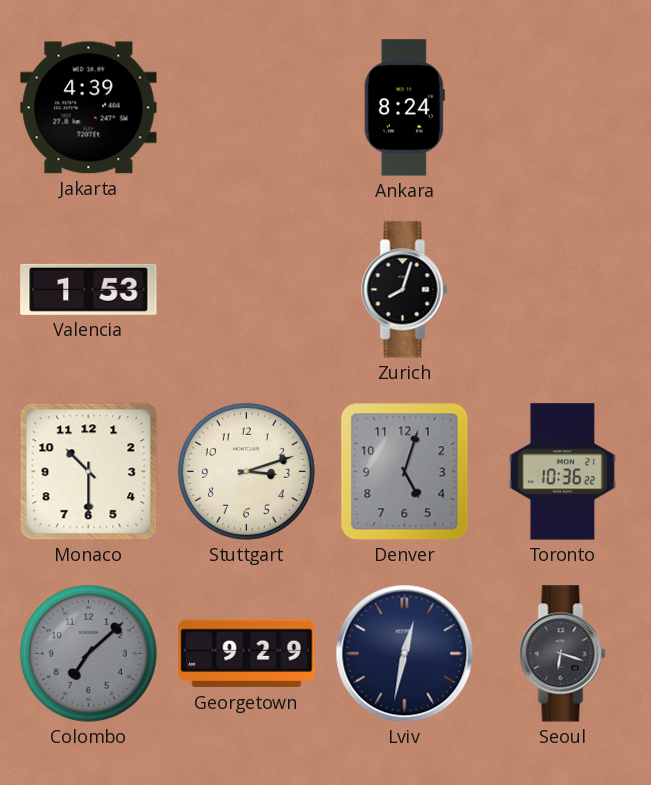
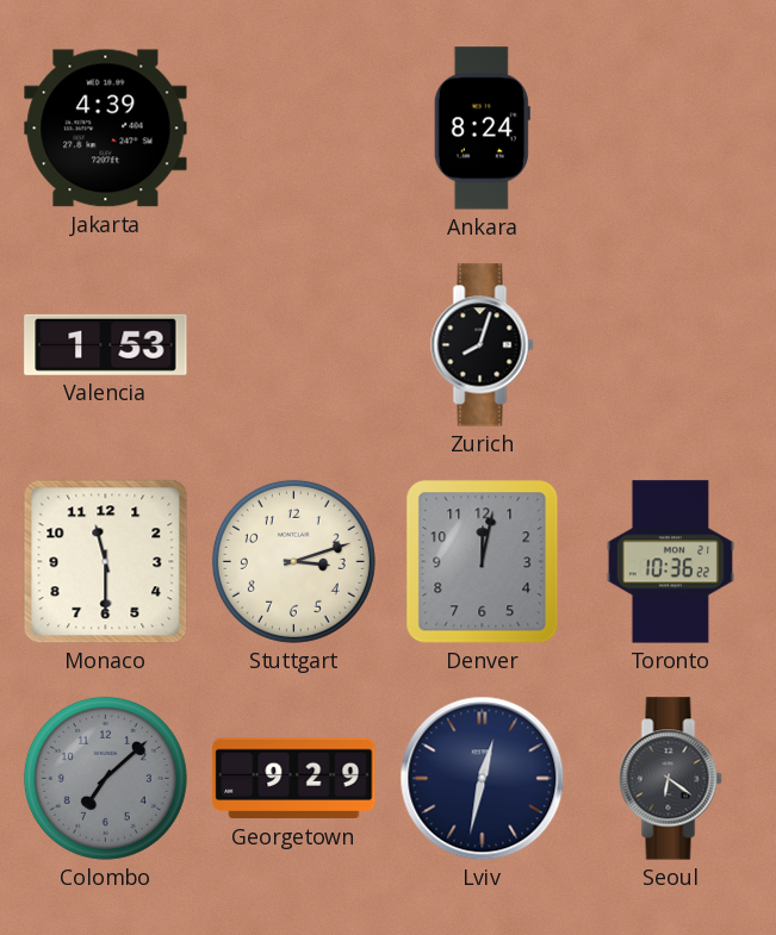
Monaco: 10:30 -> 11:30
Denver: 5:03 -> 12:02
Seoul: 6:18 -> 6:21
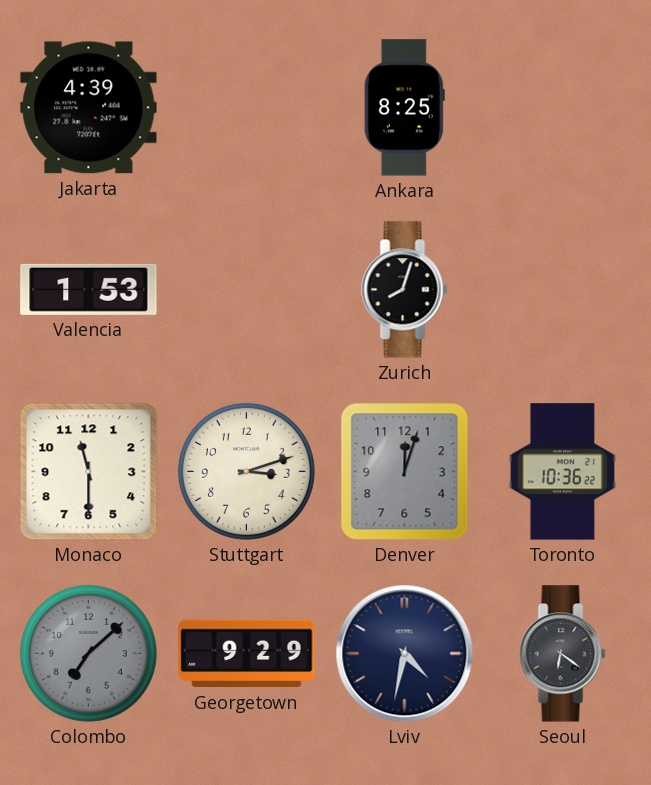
Ankara: 8:24 -> 8:25
Denver: 12:02 -> 12:03
Lviv: 12:32 -> 4:32
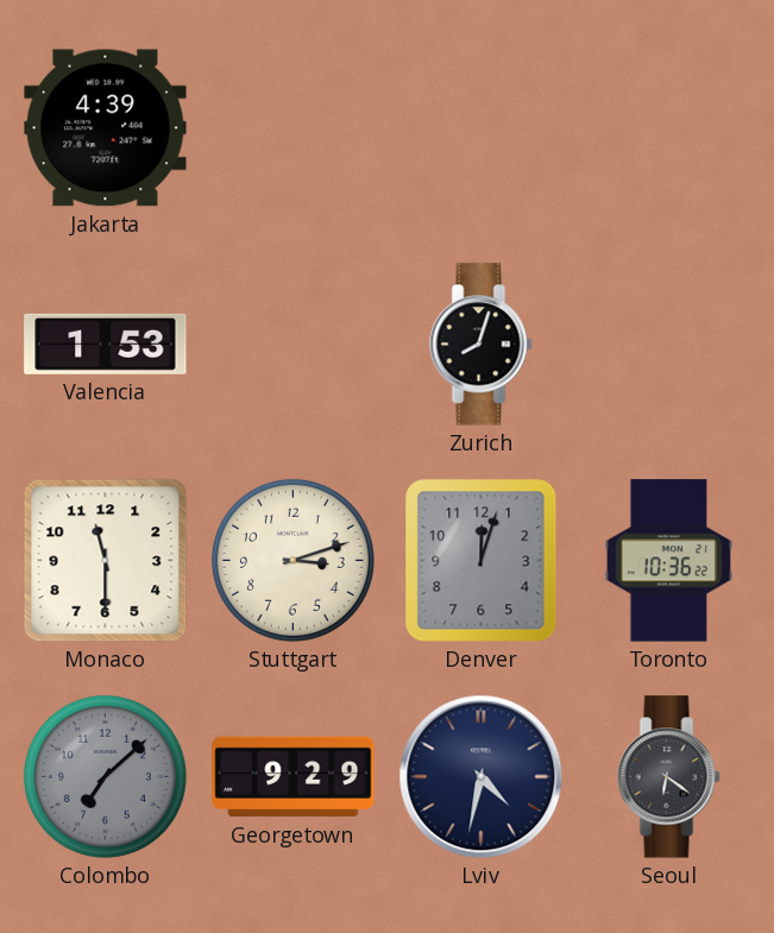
Ankara: 8:25 -> none
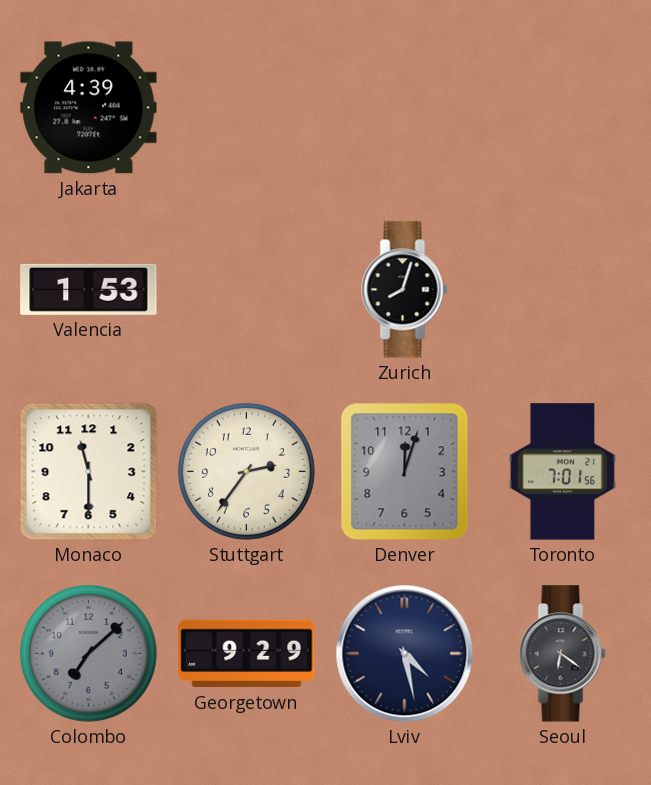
Stuttgart: 3:12 -> 2:36
Toronto: 10:36 -> 7:01
Lviv: 4:32 -> 4:28
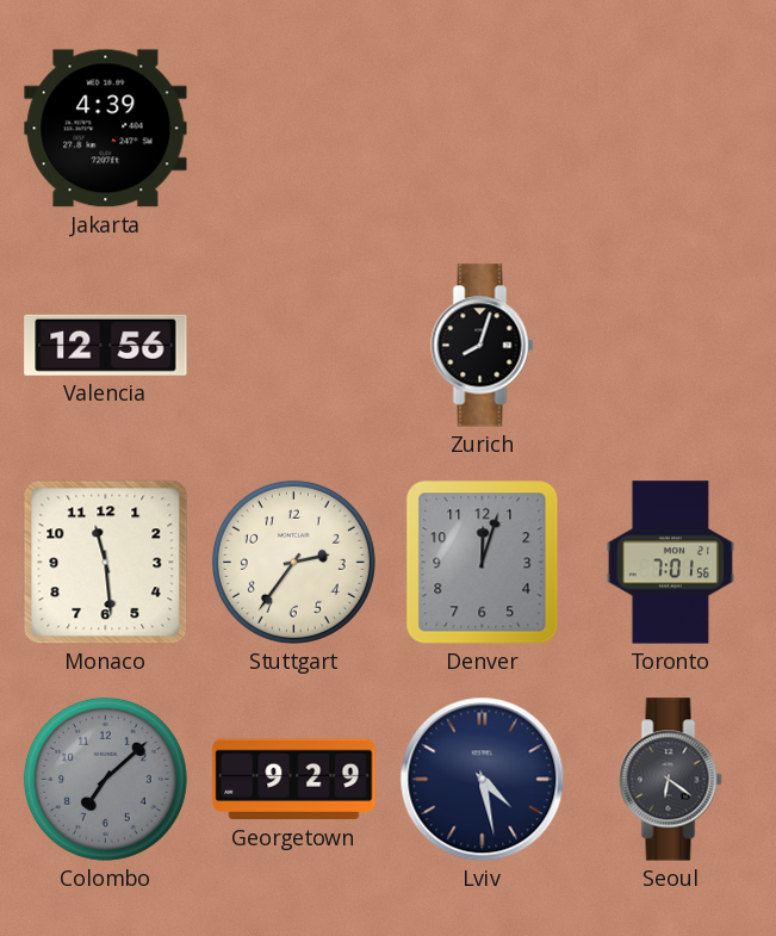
Valencia: 1:53 -> 12:56
Monaco: 11:30 -> 11:29
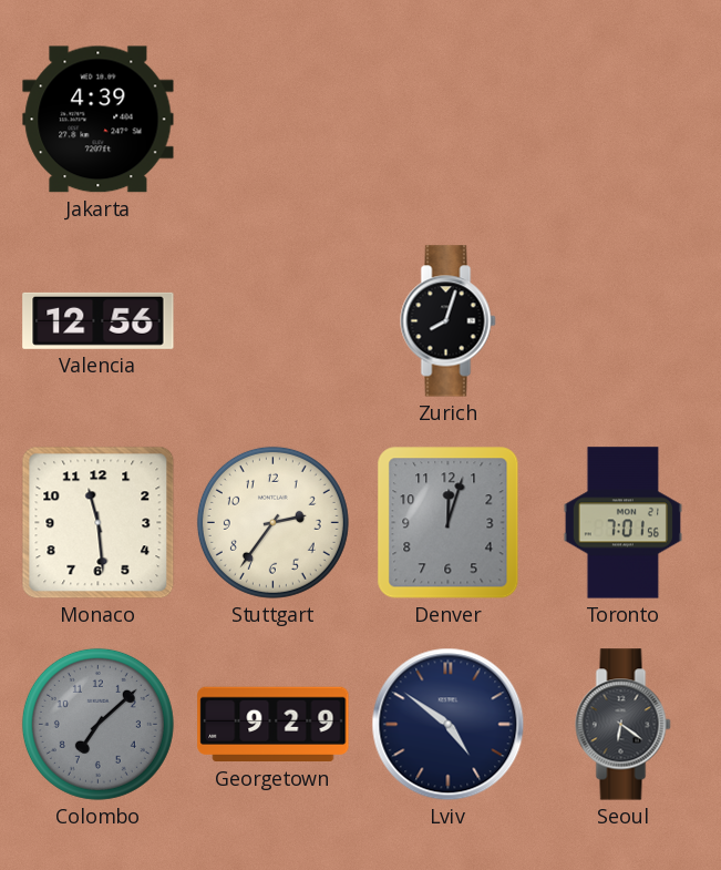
Lviv: 4:28 -> 4:51
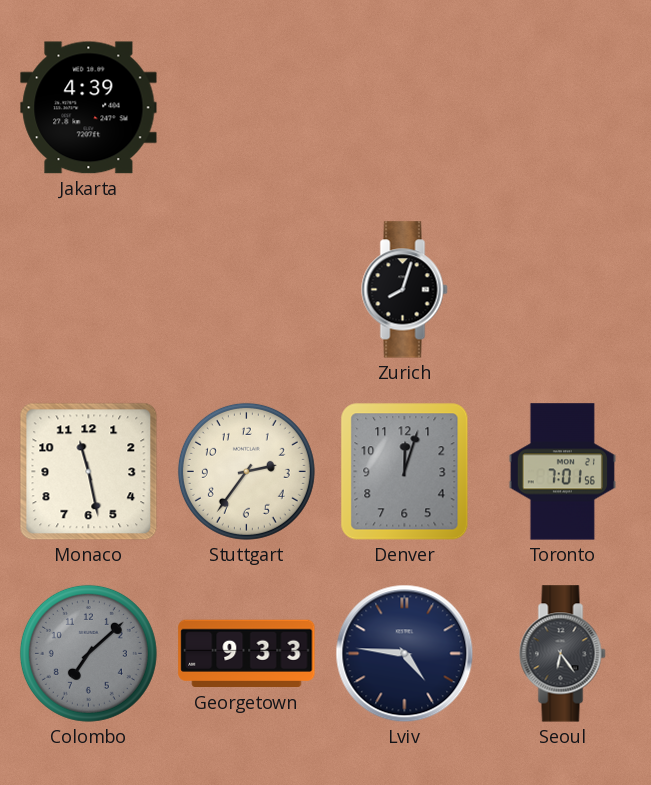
Valencia: 12:56 -> none
Monaco: 11:29 -> 11:28
Georgetown: 9:29 -> 9:33
Lviv: 4:51 -> 4:46
Seoul: 6:21 -> 6:24
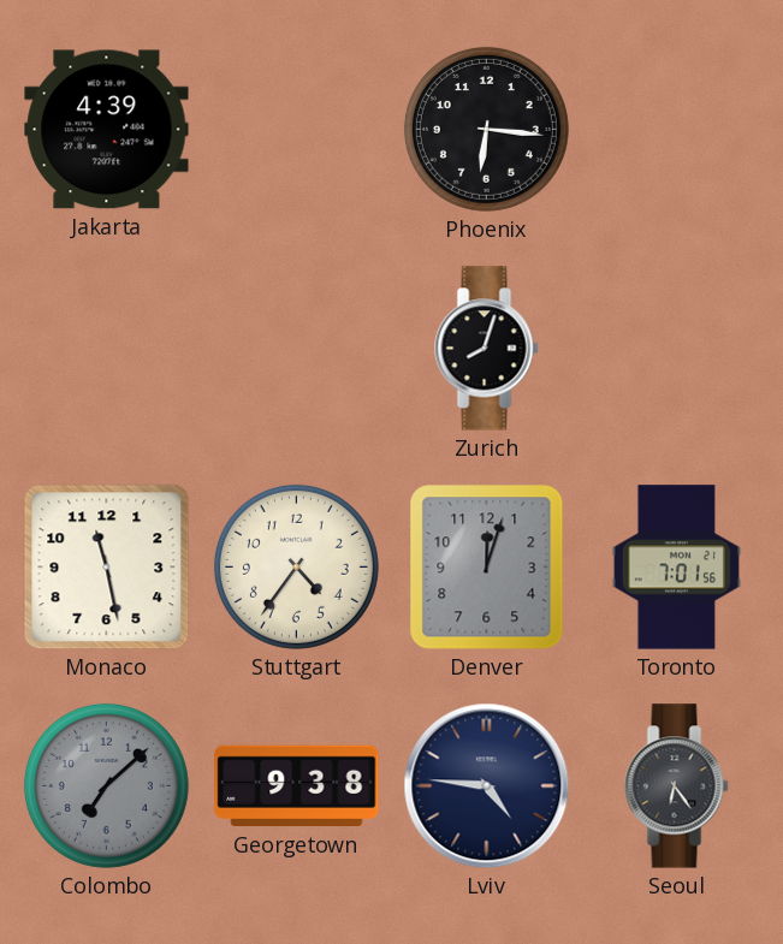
Phoenix: none -> 6:16
Stuttgart: 2:36 -> 4:36
Georgetown: 9:33 -> 9:38
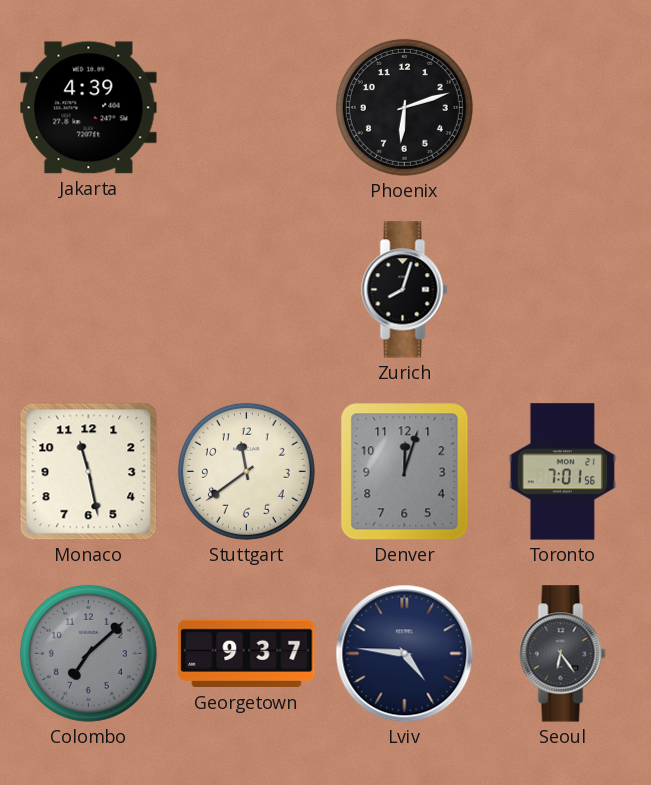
Phoenix: 6:16 -> 6:12
Stuttgart: 4:36 -> 11:39
Georgetown: 9:38 -> 9:37
